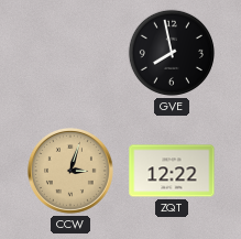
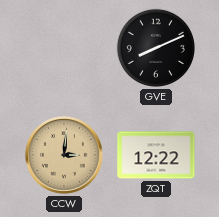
GVE: 7:58 -> 8:11
CCW: 3:03 -> 3:01
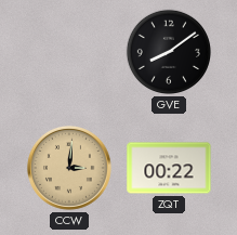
GVE: 8:11 -> 8:09
ZQT: 12:22 -> 00:22
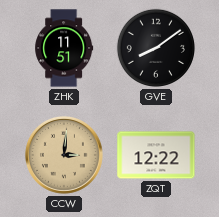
ZHK: none -> 11:51
ZQT: 00:22 -> 12:22
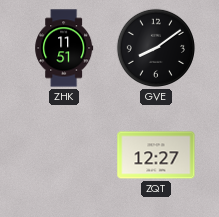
CCW: 3:01 -> none
ZQT: 12:22 -> 12:27
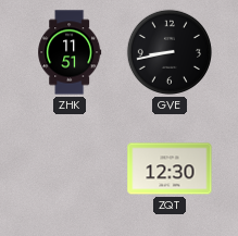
GVE: 8:09 -> 8:43
ZQT: 12:27 -> 12:30
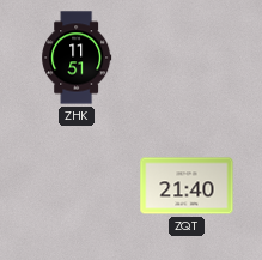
GVE: 8:43 -> none
ZQT: 12:30 -> 21:40
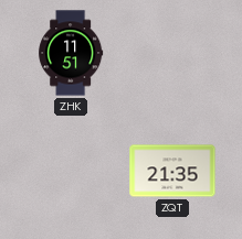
ZQT: 21:40 -> 21:35
